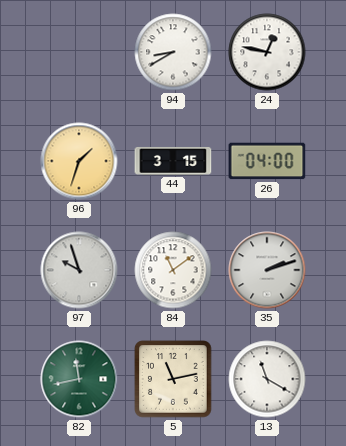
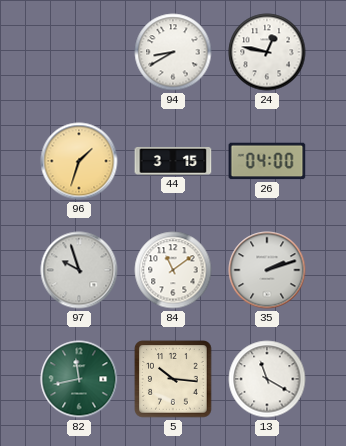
5: 11:13 -> 10:16
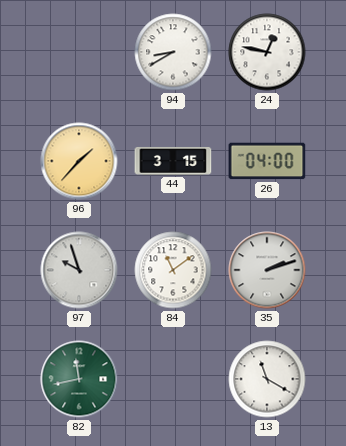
96: 1:33 -> 1:37
5: 10:16 -> none
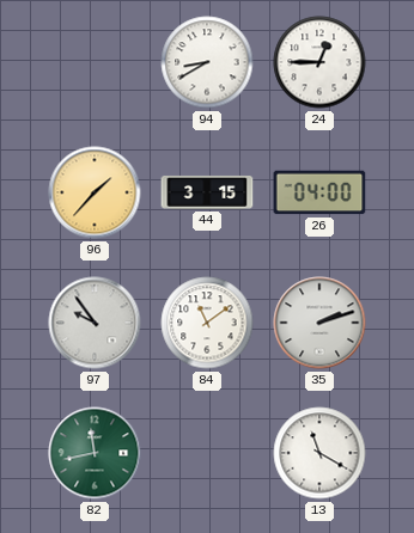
24: 12:47 -> 12:45
97: 9:57 -> 9:54
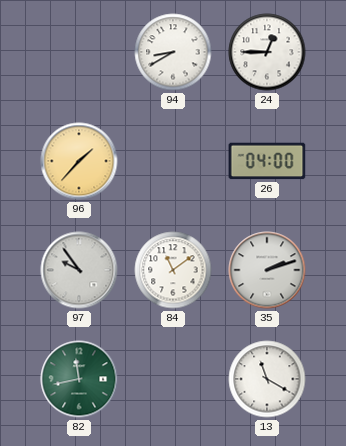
44: 3:15 -> none
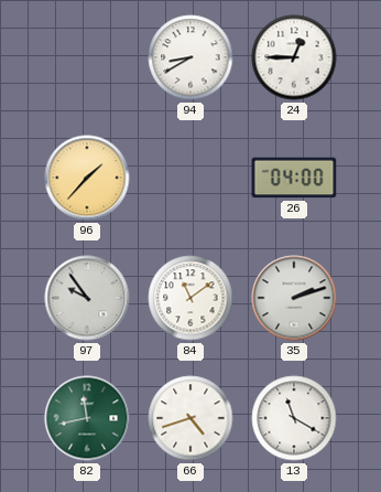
66: none -> 4:42
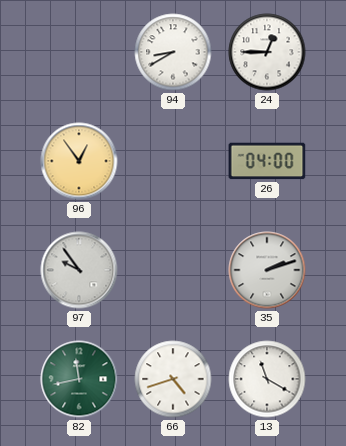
96: 1:37 -> 12:54
84: 11:09 -> none
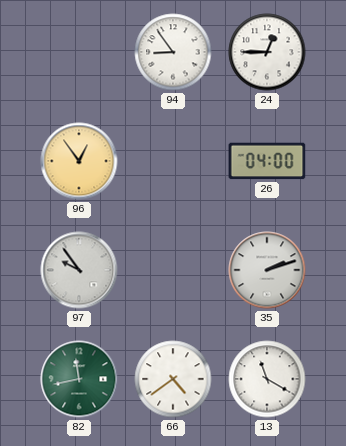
94: 8:40 -> 8:54
66: 4:42 -> 4:39
